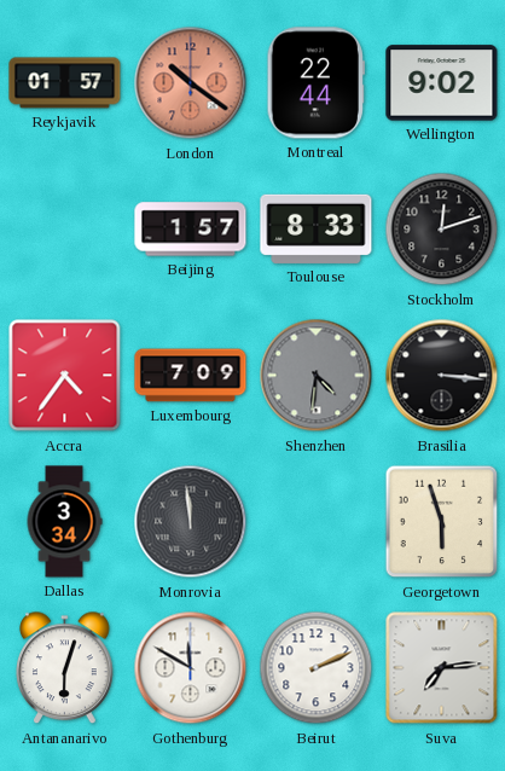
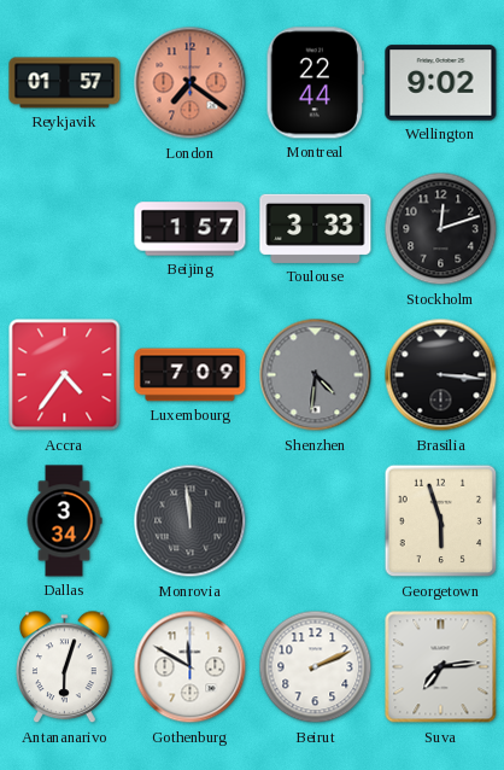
London: 10:21 -> 7:21
Toulouse: 8:33 -> 3:33
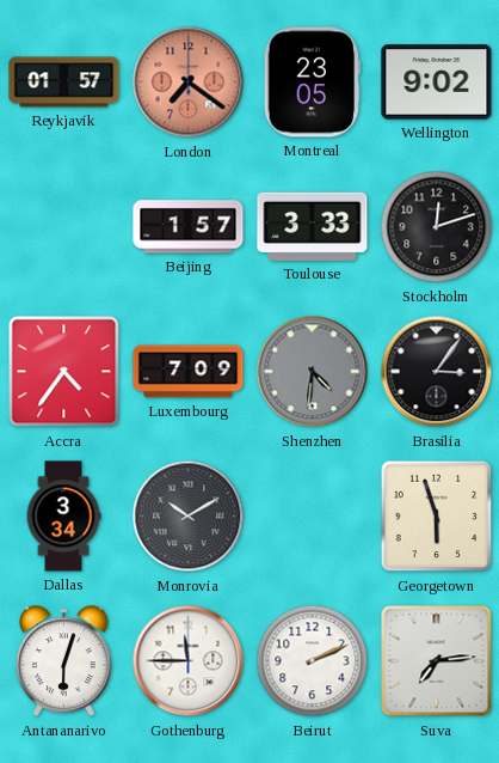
Montreal: 22:44 -> 23:05
Brasilia: 3:16 -> 3:06
Monrovia: 11:59 -> 10:10
Gothenburg: 11:50 -> 11:45
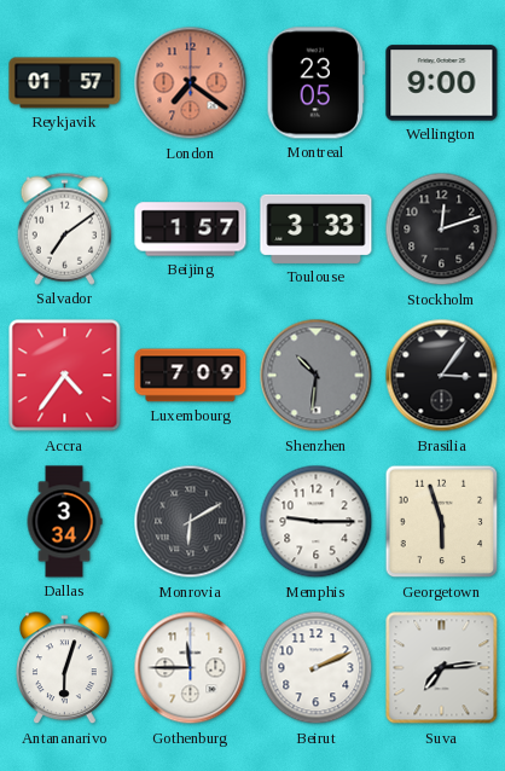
Wellington: 9:02 -> 9:00
Salvador: none -> 7:09
Shenzhen: 4:31 -> 10:31
Monrovia: 10:10 -> 6:10
Memphis: none -> 9:15
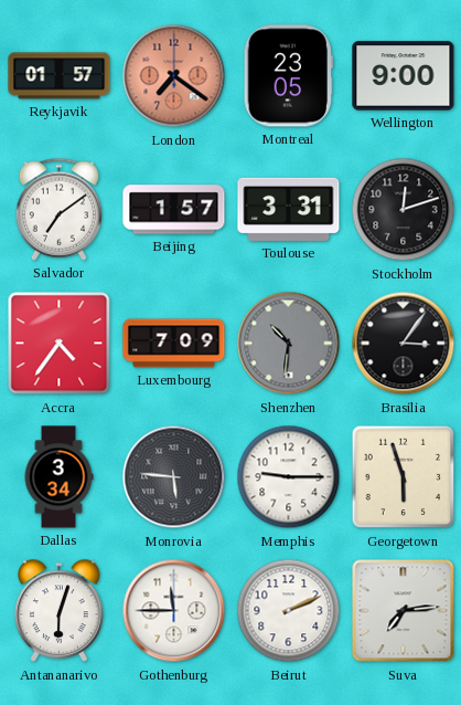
Toulouse: 3:33 -> 3:31
Monrovia: 6:10 -> 5:46
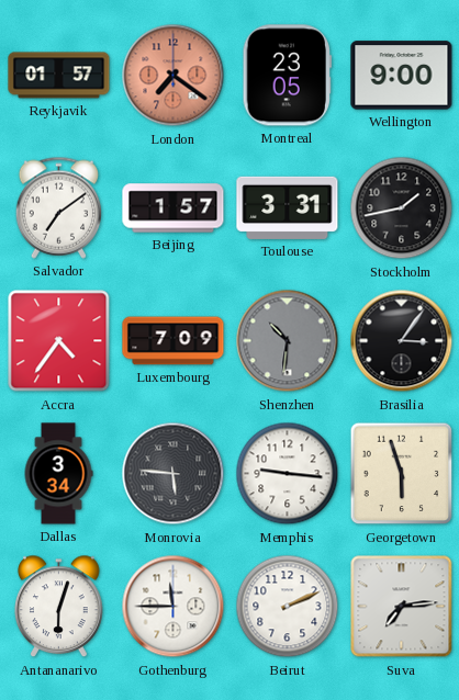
Stockholm: 12:12 -> 1:43
Memphis: 9:15 -> 9:16
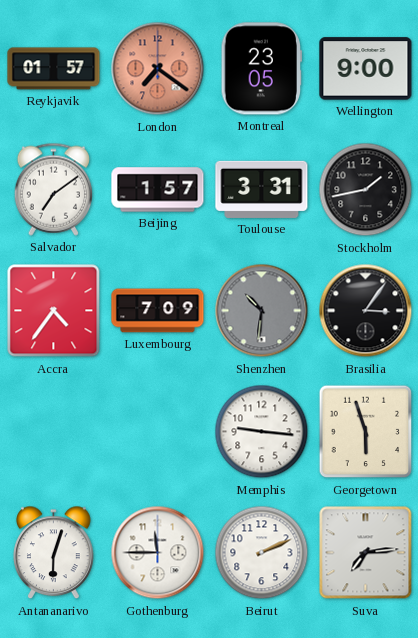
Dallas: 3:34 -> none
Monrovia: 5:46 -> none
